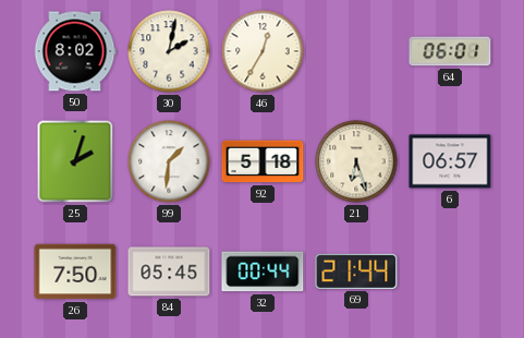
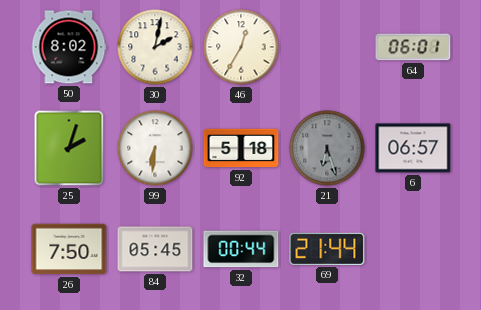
99: 1:31 -> 6:31
21 dial: cream -> grey
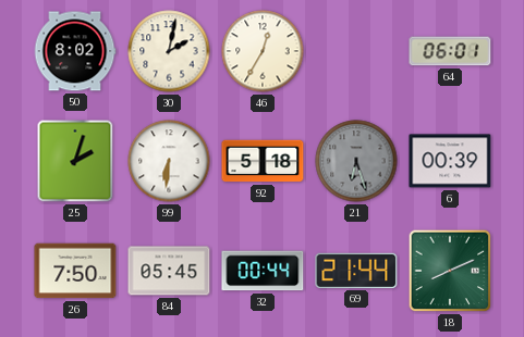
6: 06:57 -> 00:39
18: none -> 8:11
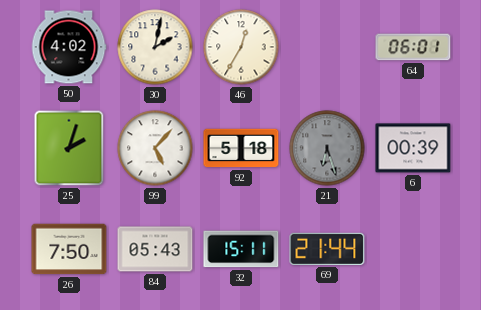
50: 8:02 -> 4:02
99: 6:31 -> 5:07
84: 05:45 -> 05:43
32: 00:44 -> 15:11
18: 8:11 -> none
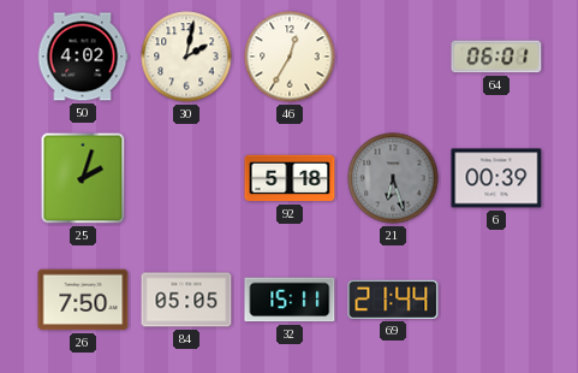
99: 5:07 -> none
84: 05:43 -> 05:05
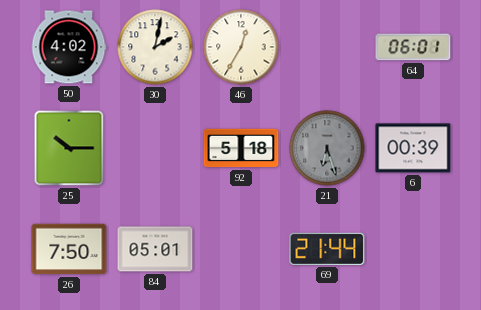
25: 2:03 -> 10:15
84: 05:05 -> 05:01
32: 15:11 -> none
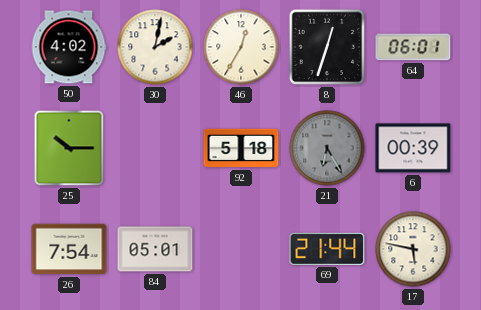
8: none -> 12:33
21: 6:27 -> 6:25
26: 7:50 -> 7:54
17: none -> 5:47
